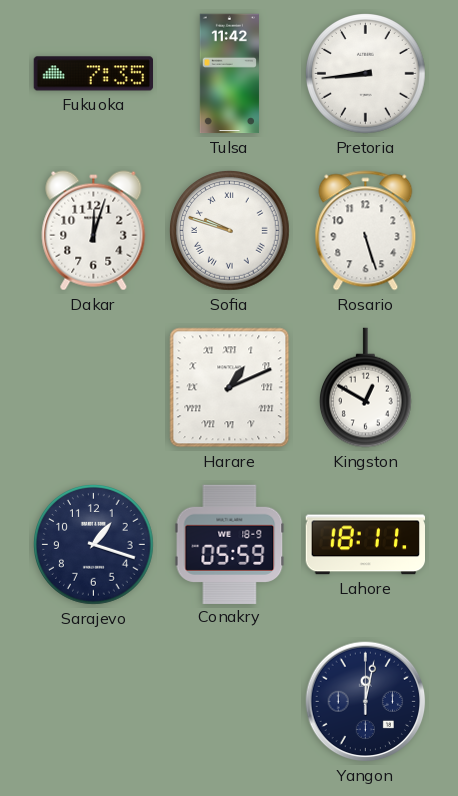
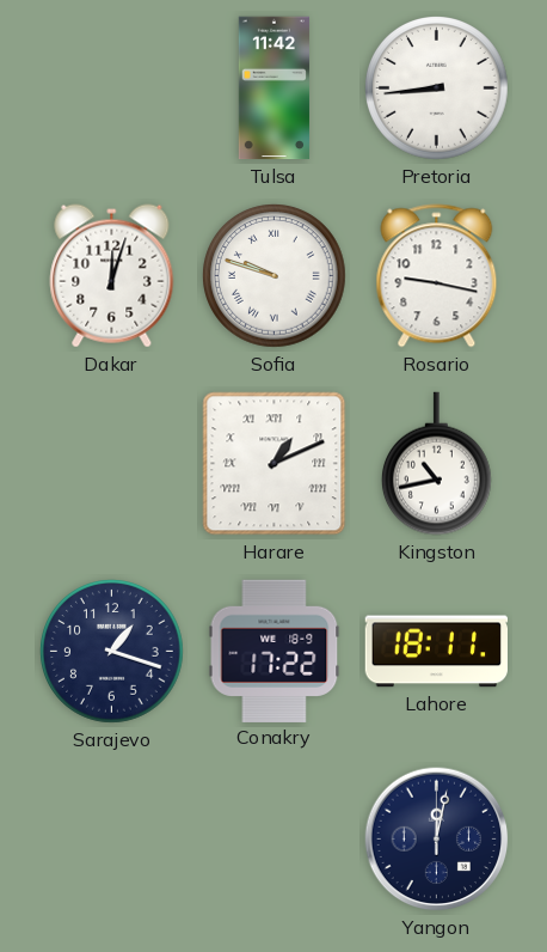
Fukuoka: 7:35 -> none
Rosario: 5:27 -> 9:17
Kingston: 12:50 -> 10:43
Conakry: 05:59 -> 17:22
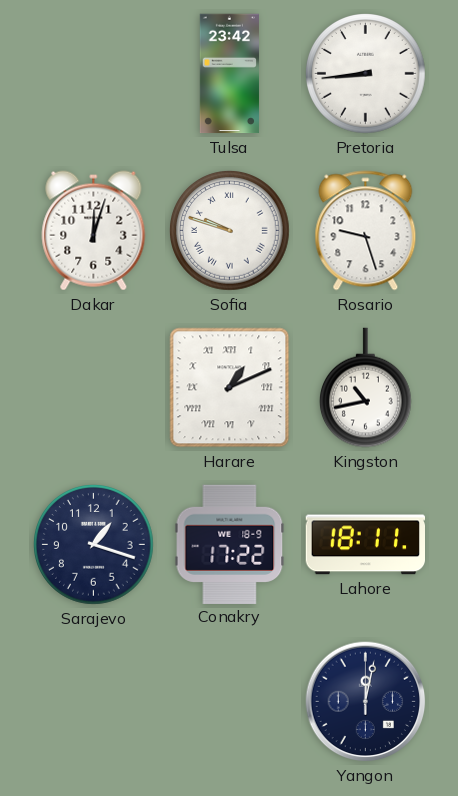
Tulsa: 11:42 -> 23:42
Rosario: 9:17 -> 9:27
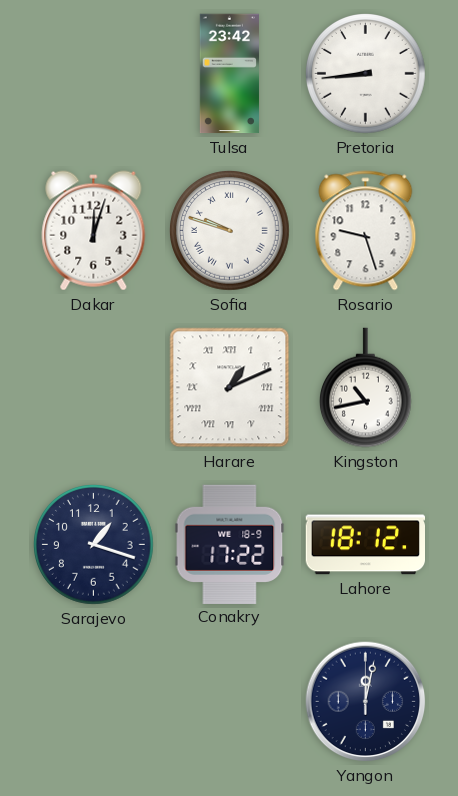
Lahore: 18:11 -> 18:12
